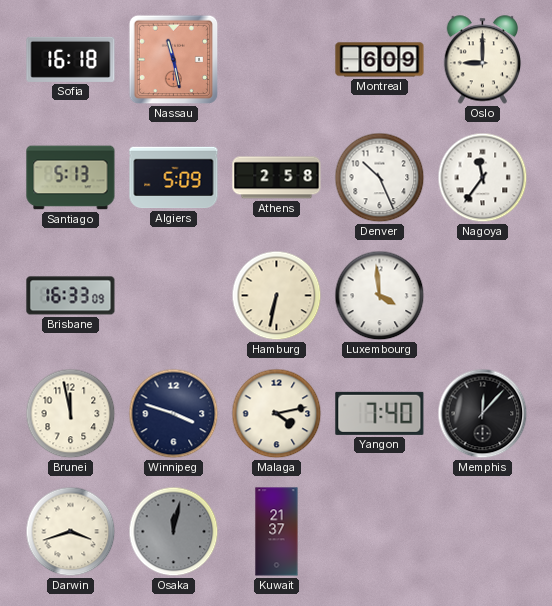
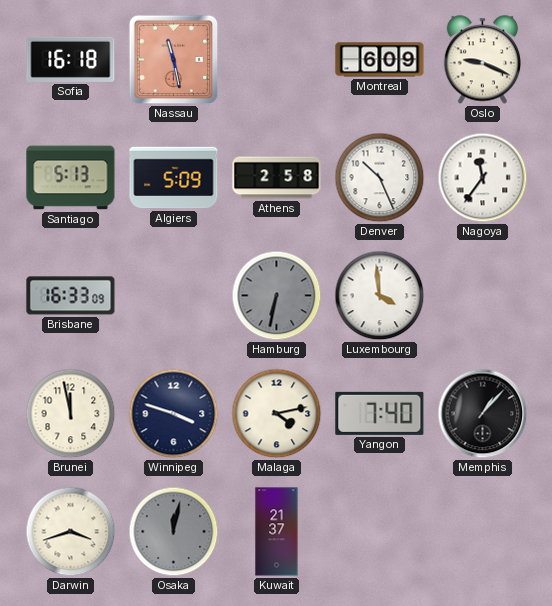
Oslo: 9:00 -> 9:19
Hamburg dial: cream -> grey
Memphis: 12:07 -> 1:07
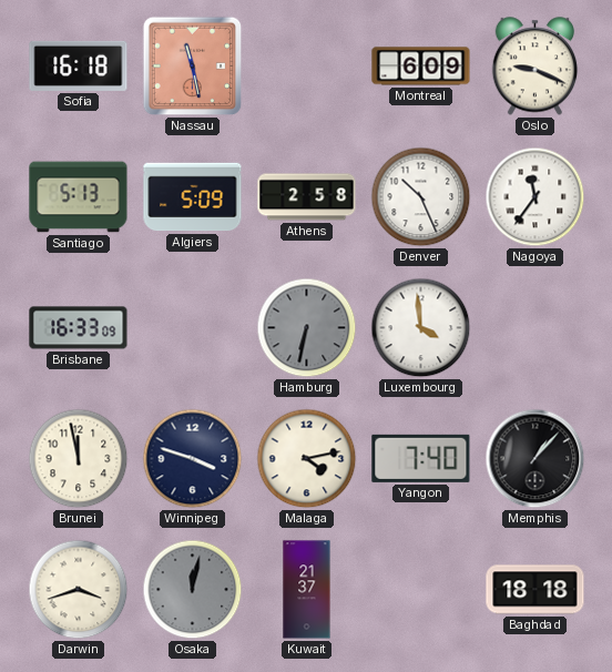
Baghdad: none -> 18:18
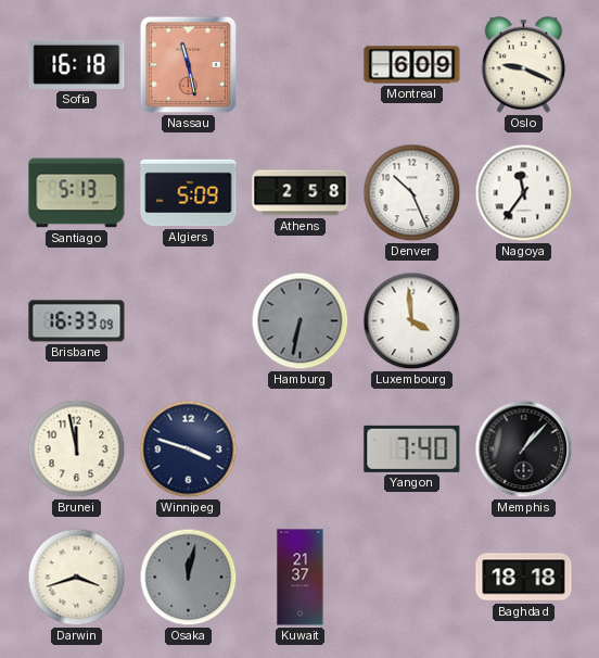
Malaga: 4:13 -> none
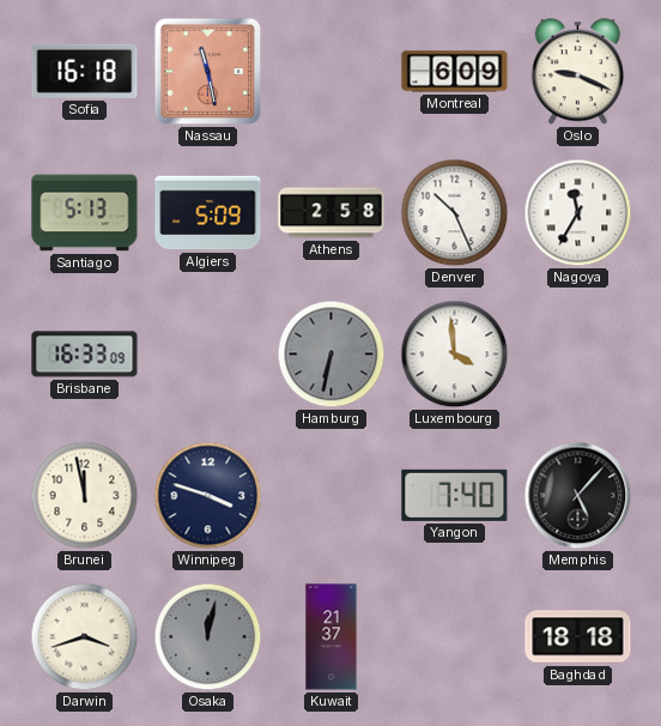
Nagoya: 11:36 -> 11:35
Memphis: 1:07 -> 5:07
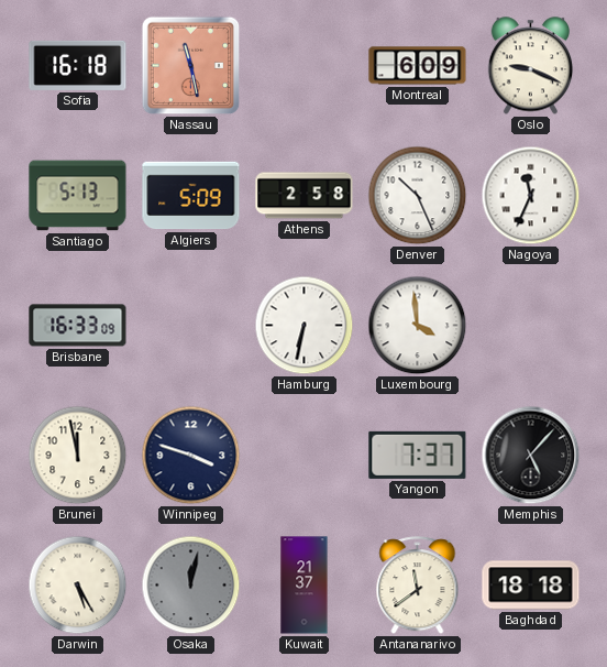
Nagoya: 11:35 -> 11:34
Hamburg dial: grey -> white
Yangon: 7:40 -> 7:37
Darwin: 3:42 -> 5:25
Antananarivo: none -> 11:39
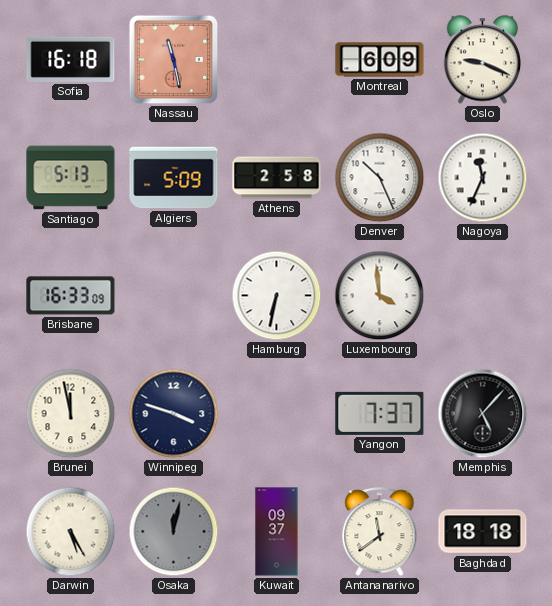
Kuwait: 21:37 -> 09:37
